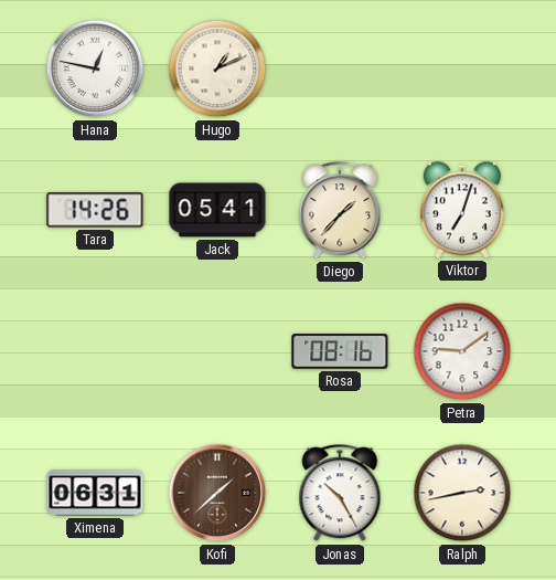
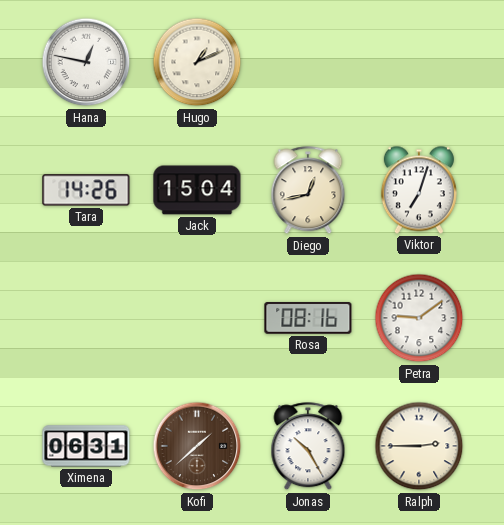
Jack: 05:41 -> 15:04
Diego: 1:37 -> 12:43
Ralph: 2:43 -> 2:45
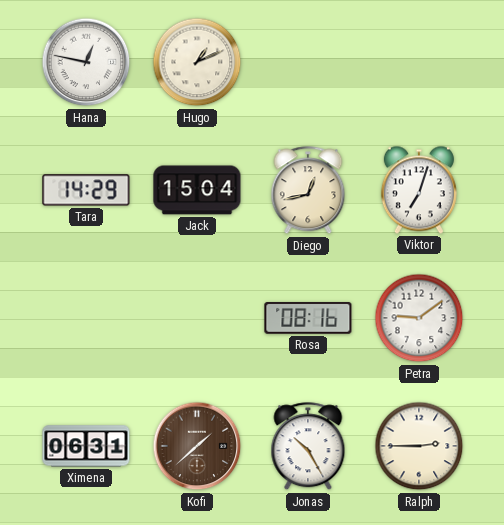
Tara: 14:26 -> 14:29
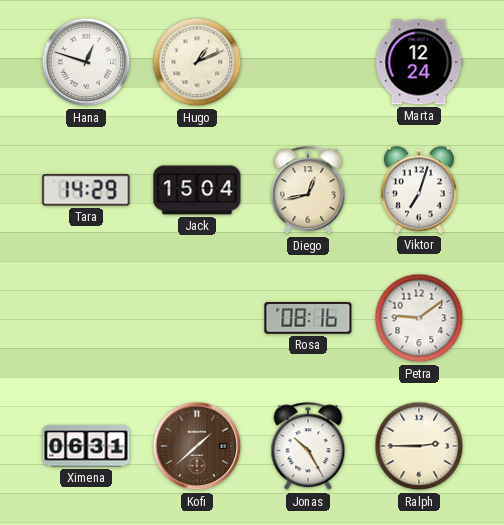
Hana: 12:47 -> 12:48
Marta: none -> 12:24
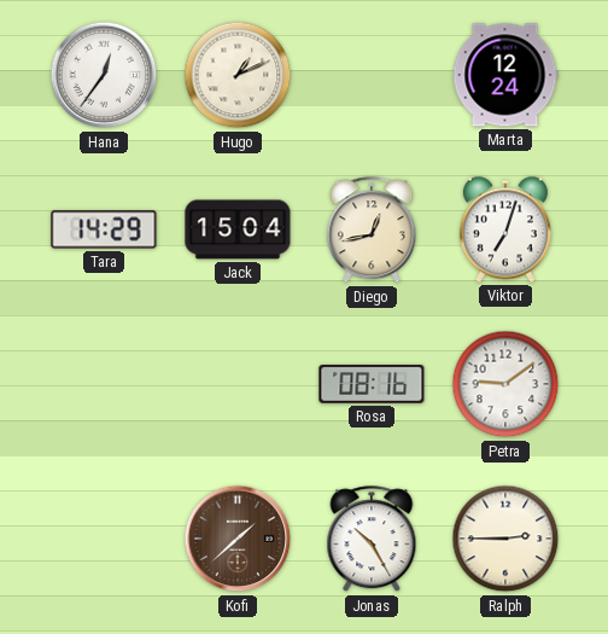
Hana: 12:48 -> 12:36
Ximena: 06:31 -> none
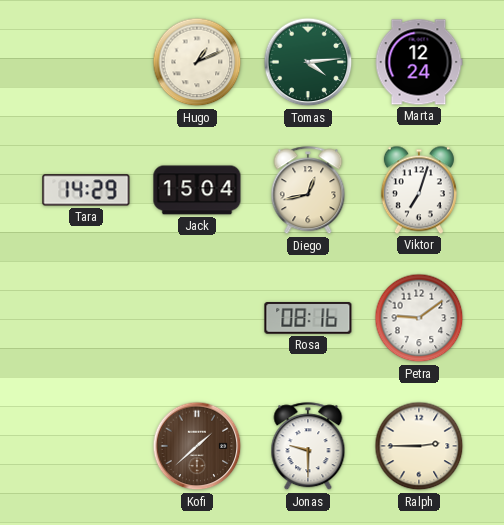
Hana: 12:36 -> none
Tomas: none -> 4:14
Jonas: 10:25 -> 9:30
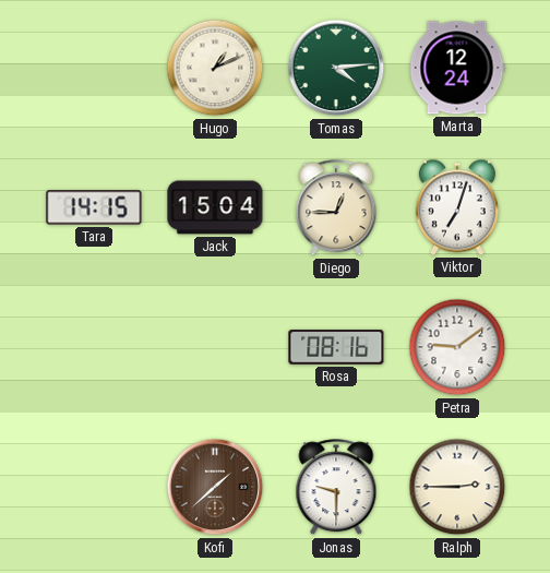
Tara: 14:29 -> 14:15
Diego: 12:43 -> 12:45
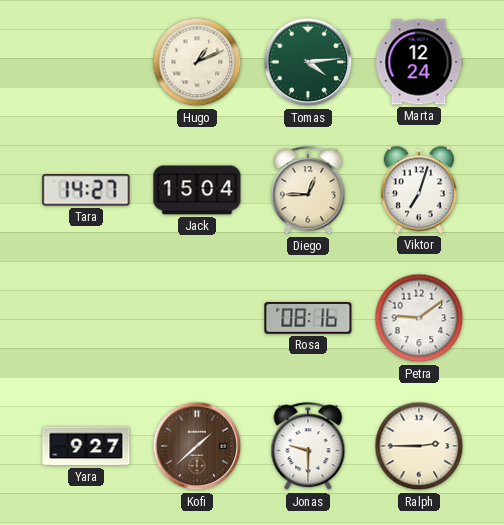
Tara: 14:15 -> 14:27
Yara: none -> 9:27
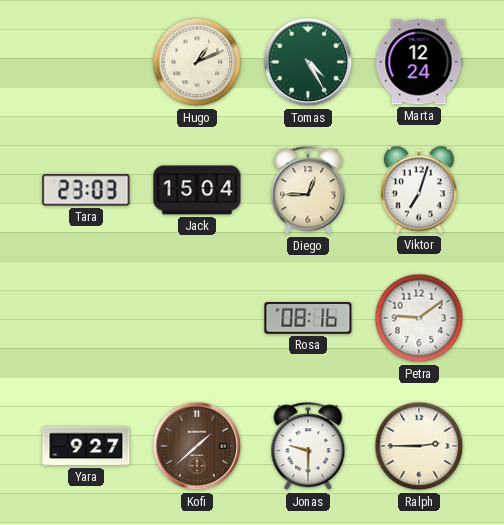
Tomas: 4:14 -> 4:25
Tara: 14:27 -> 23:03
